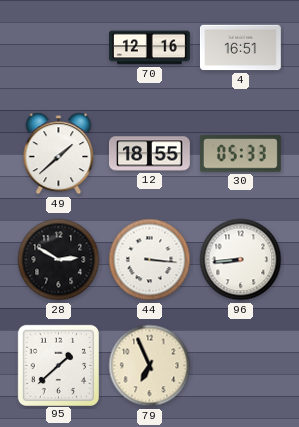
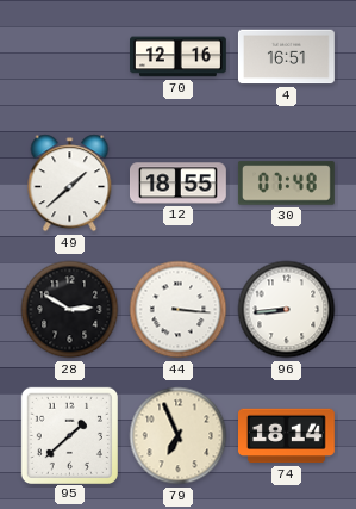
30: 05:33 -> 07:48
74: none -> 18:14
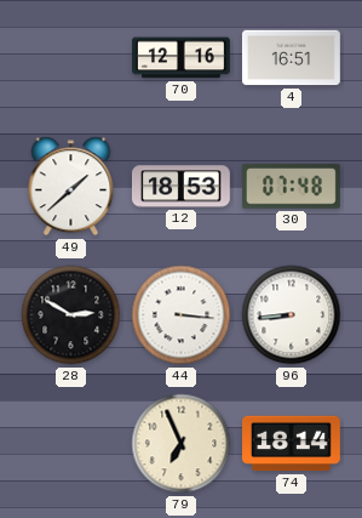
12: 18:55 -> 18:53
95: 1:38 -> none
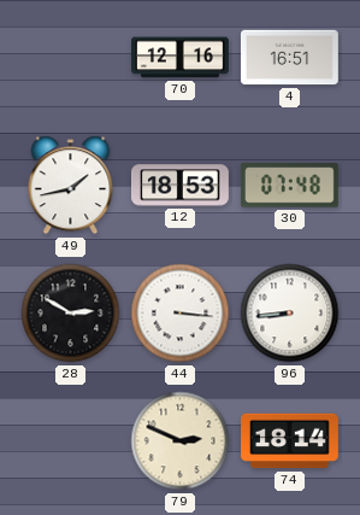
49: 1:38 -> 1:43
79: 6:56 -> 2:49
